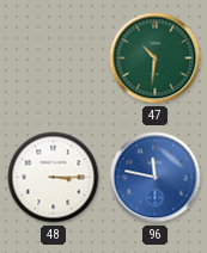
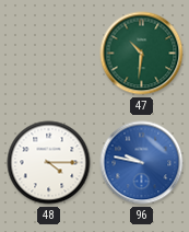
48: 3:15 -> 4:15
96: 11:47 -> 9:47
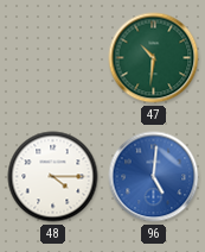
96: 9:47 -> 5:01
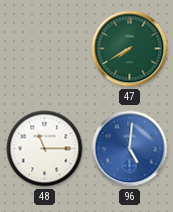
47: 10:31 -> 7:40
48: 4:15 -> 11:15
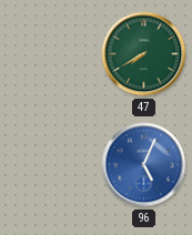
48: 11:15 -> none
96: 5:01 -> 5:04
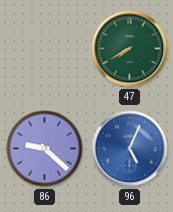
86: none -> 9:22
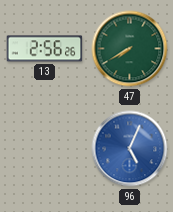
13: none -> 2:56
86: 9:22 -> none
